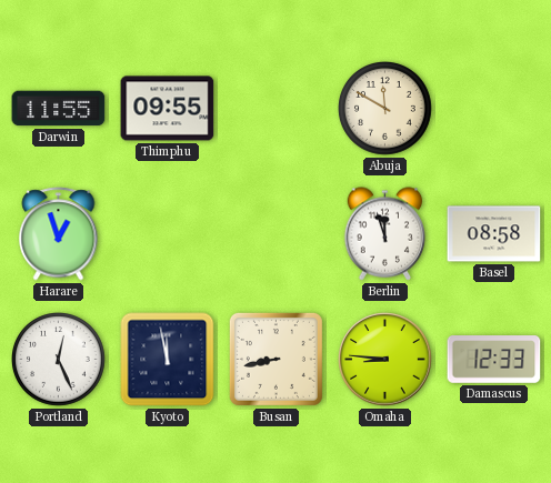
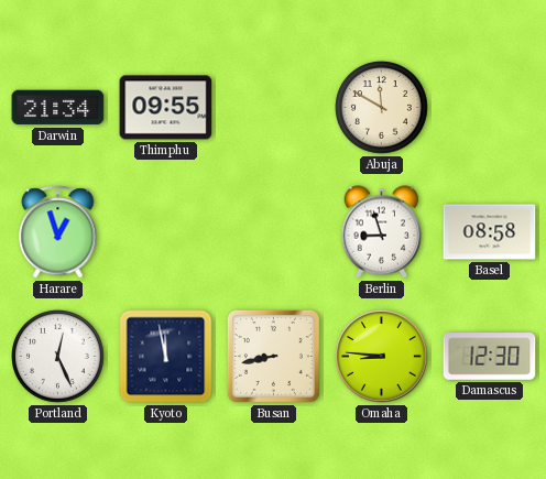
Darwin: 11:55 -> 21:34
Berlin: 11:57 -> 8:57
Damascus: 12:33 -> 12:30
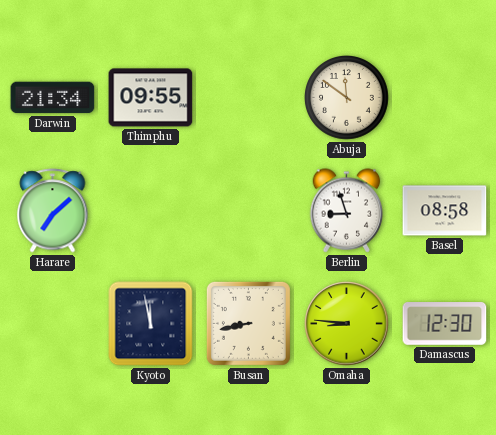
Abuja: 11:50 -> 11:51
Harare: 12:57 -> 7:08
Portland: 12:26 -> none
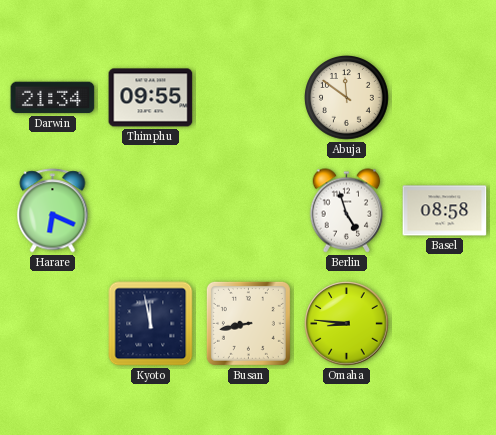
Harare: 7:08 -> 6:19
Berlin: 8:57 -> 4:57
Damascus: 12:30 -> none
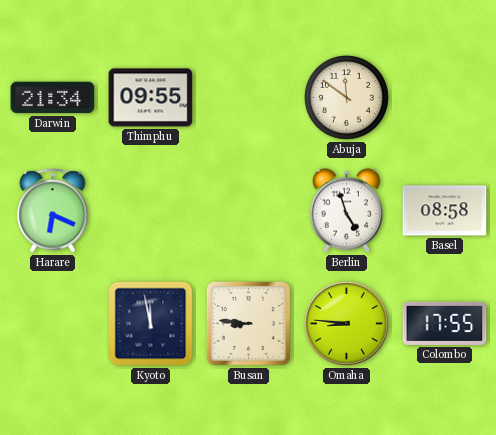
Busan: 8:43 -> 8:46
Colombo: none -> 17:55
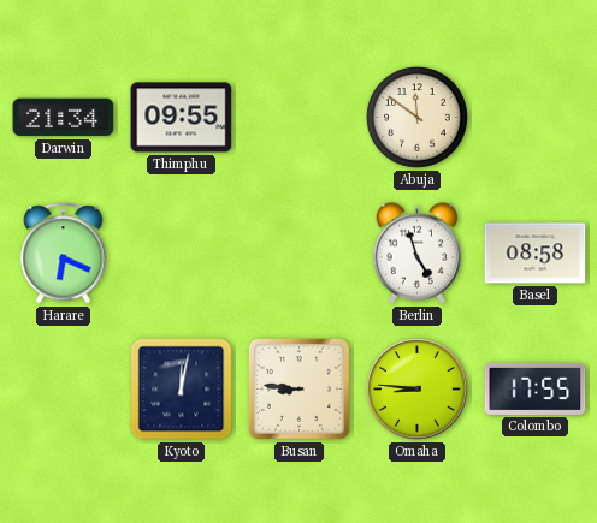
Kyoto: 11:58 -> 12:02
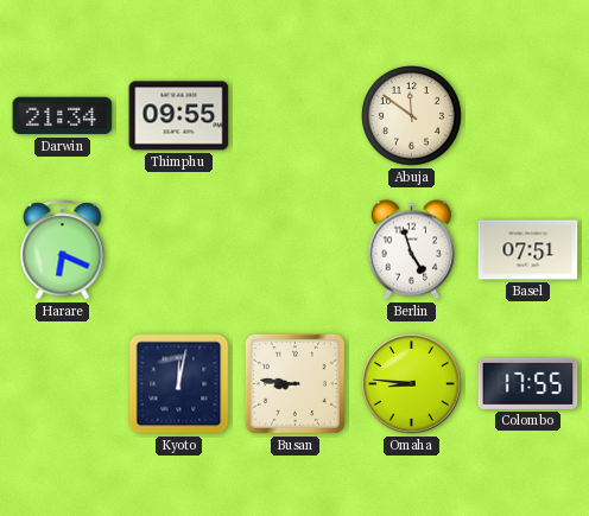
Basel: 08:58 -> 07:51
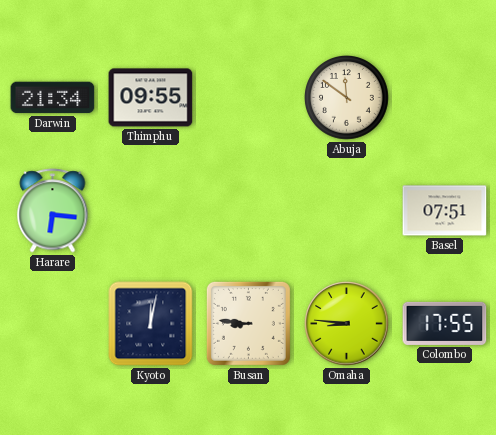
Harare: 6:19 -> 6:16
Berlin: 4:57 -> none
